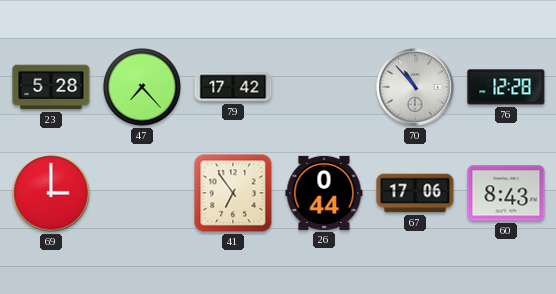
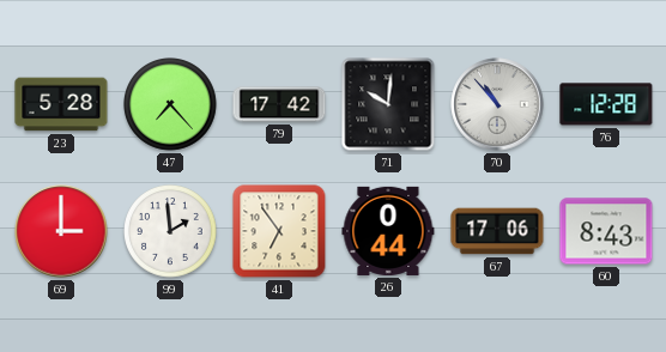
71: none -> 10:01
99: none -> 1:59
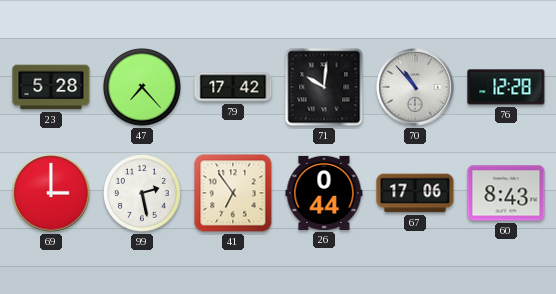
99: 1:59 -> 2:28
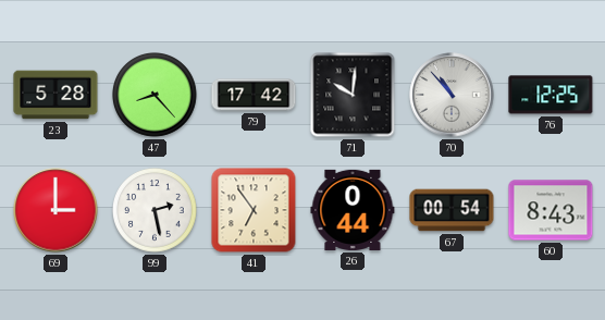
47: 7:23 -> 8:23
76: 12:28 -> 12:25
67: 17:06 -> 00:54
